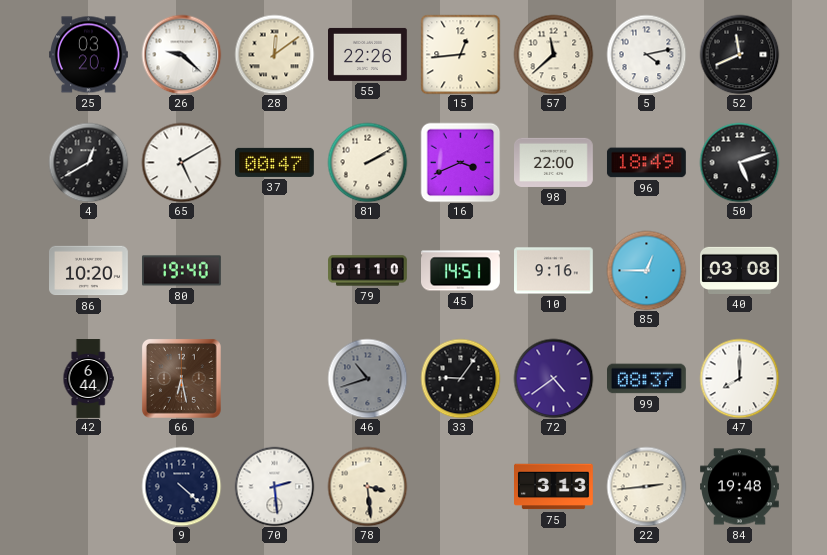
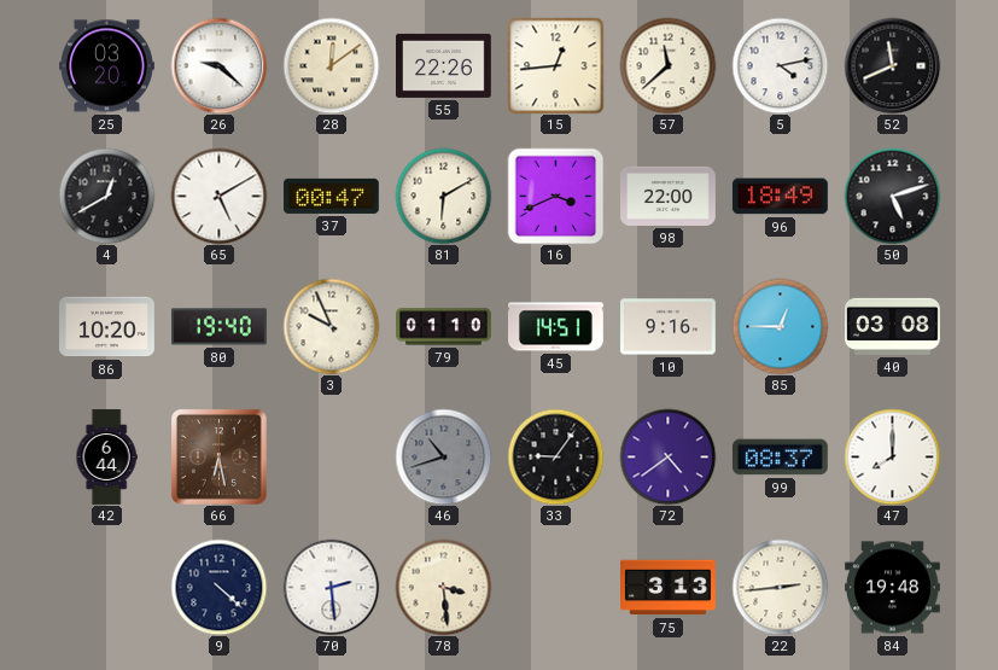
81: 2:10 -> 6:10
3: none -> 9:56
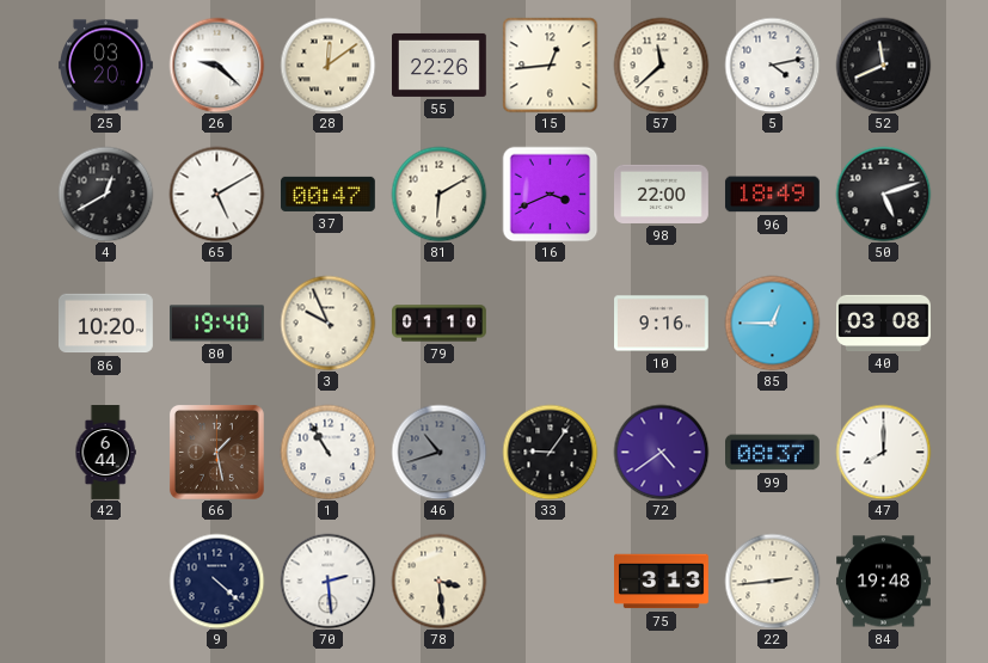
45: 14:51 -> none
66: 6:28 -> 1:28
1: none -> 10:55
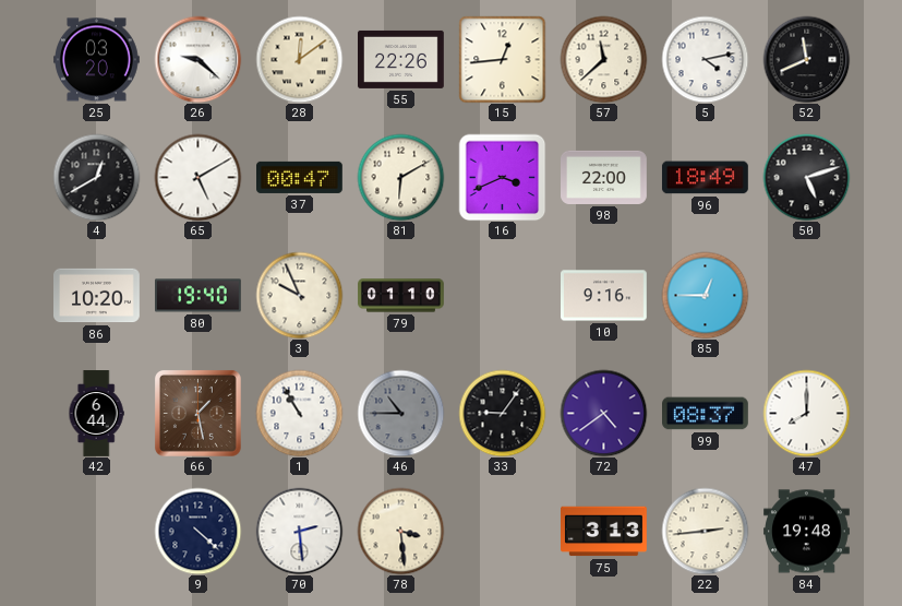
40: 03:08 -> none
46: 10:42 -> 10:45
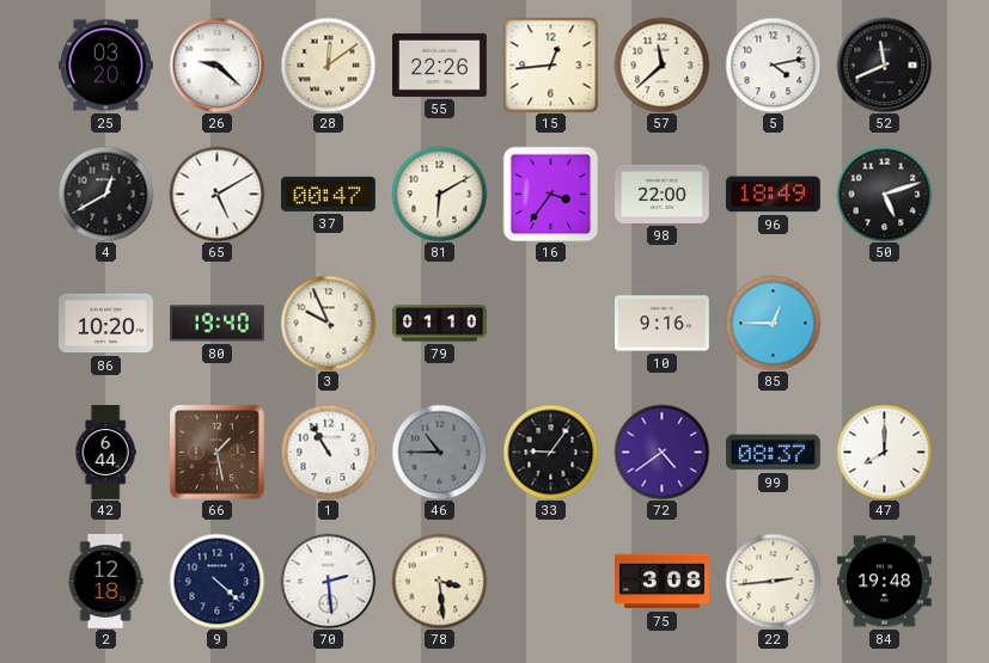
16: 3:41 -> 3:36
2: none -> 12:18
75: 3:13 -> 3:08
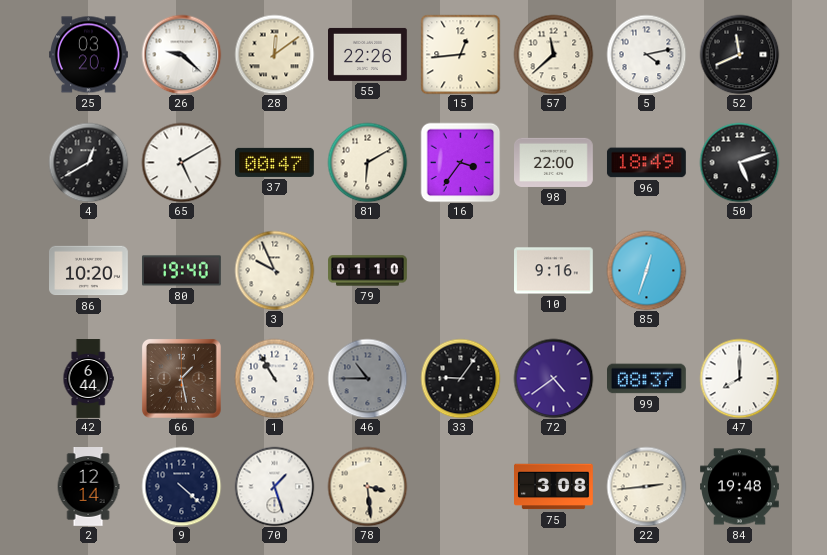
85: 12:45 -> 12:33
2: 12:18 -> 12:14
70: 2:29 -> 1:27
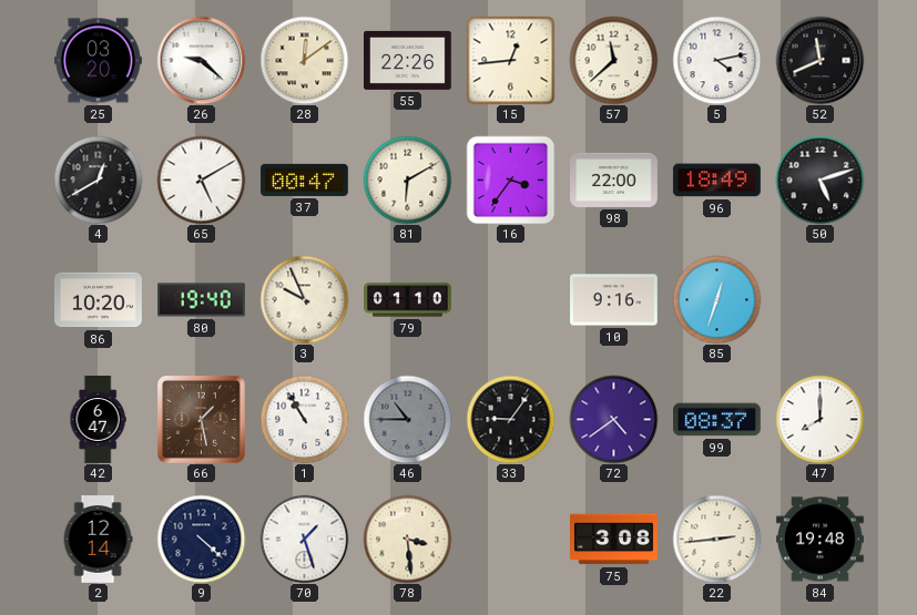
42: 6:44 -> 6:47
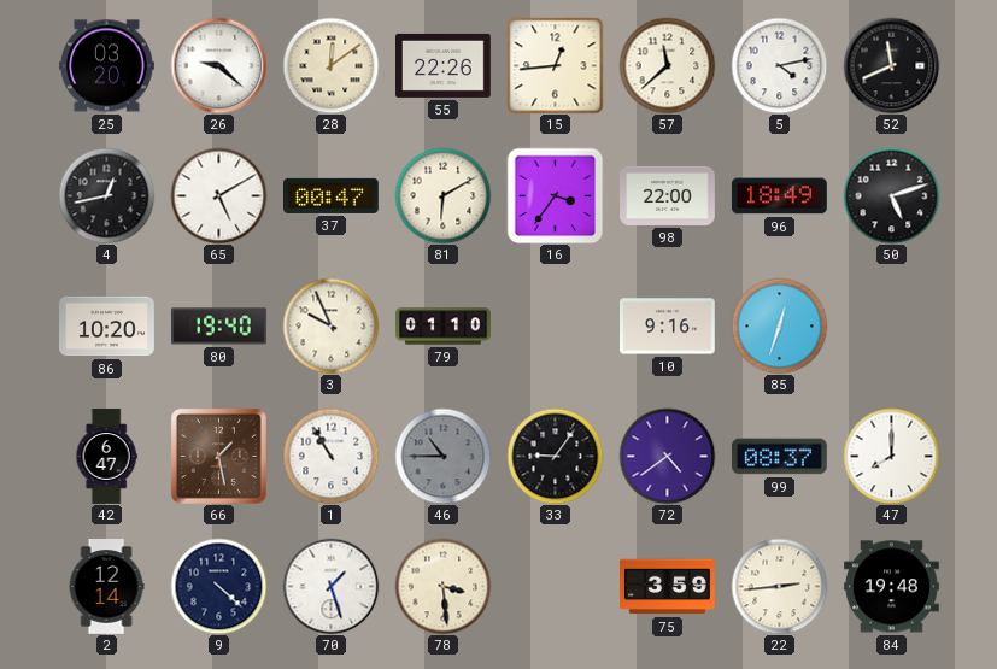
4: 12:40 -> 12:43
75: 3:08 -> 3:59
